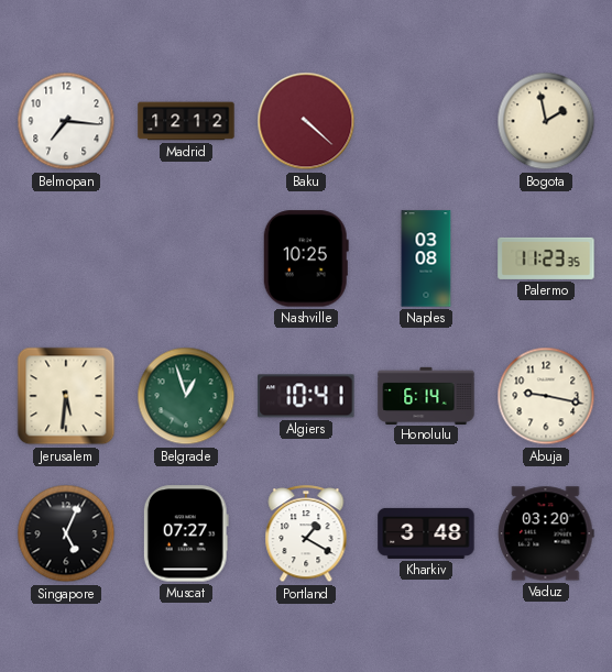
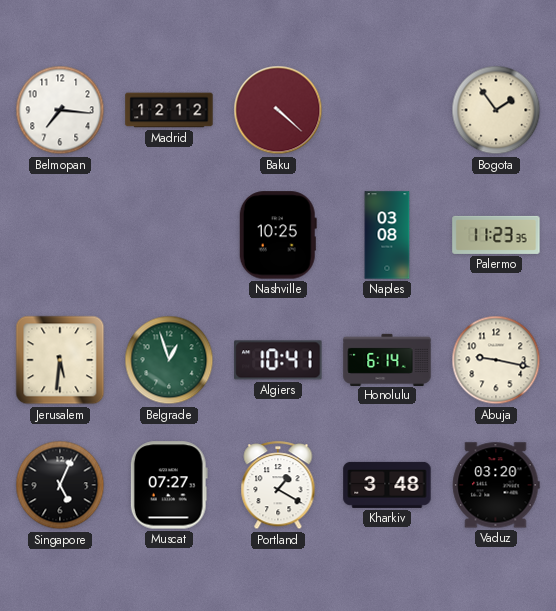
Bogota: 1:58 -> 1:54
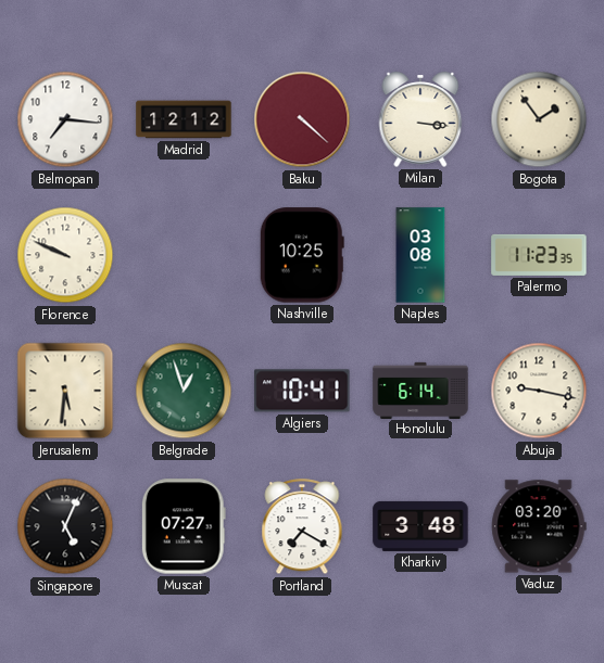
Milan: none -> 3:16
Florence: none -> 9:49
Portland: 1:20 -> 7:20
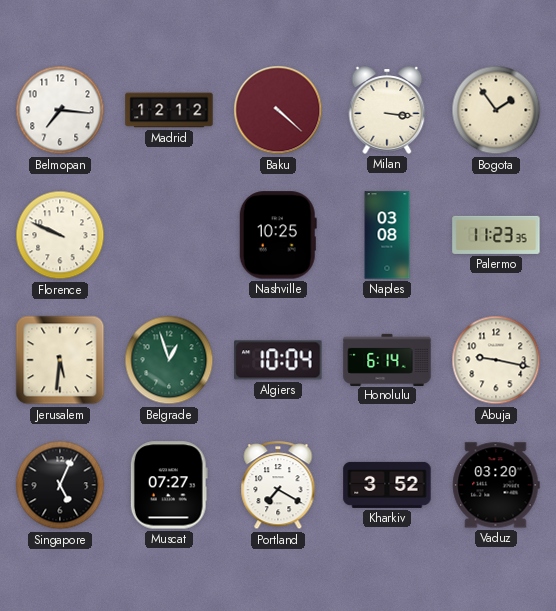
Algiers: 10:41 -> 10:04
Kharkiv: 3:48 -> 3:52
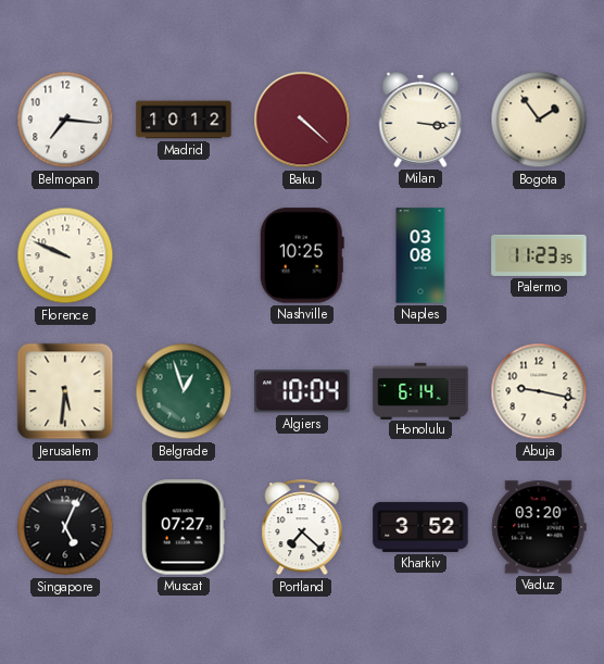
Madrid: 12:12 -> 10:12
Portland: 7:20 -> 7:22
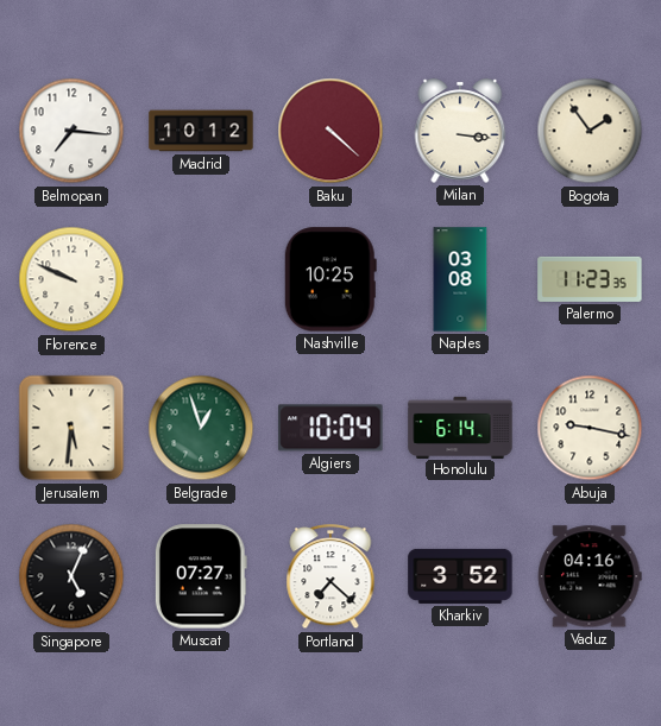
Vaduz: 03:20 -> 04:16
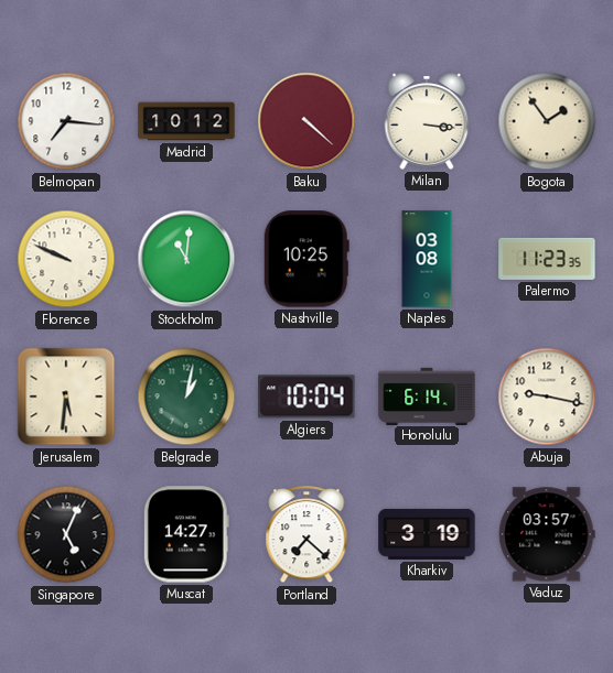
Stockholm: none -> 11:01
Belgrade: 12:57 -> 1:02
Muscat: 07:27 -> 14:27
Kharkiv: 3:52 -> 3:19
Vaduz: 04:16 -> 03:57
